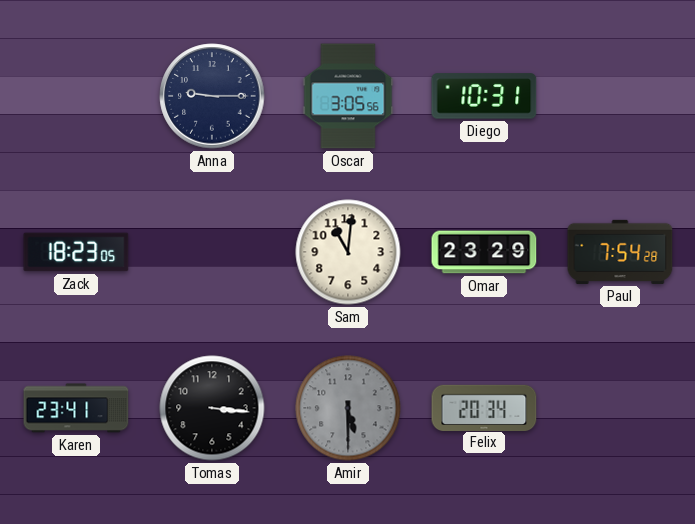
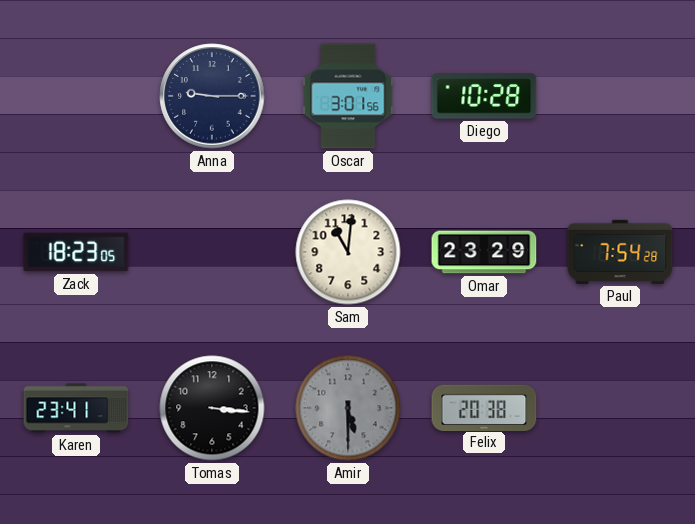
Oscar: 3:05 -> 3:01
Diego: 10:31 -> 10:28
Felix: 20:34 -> 20:38
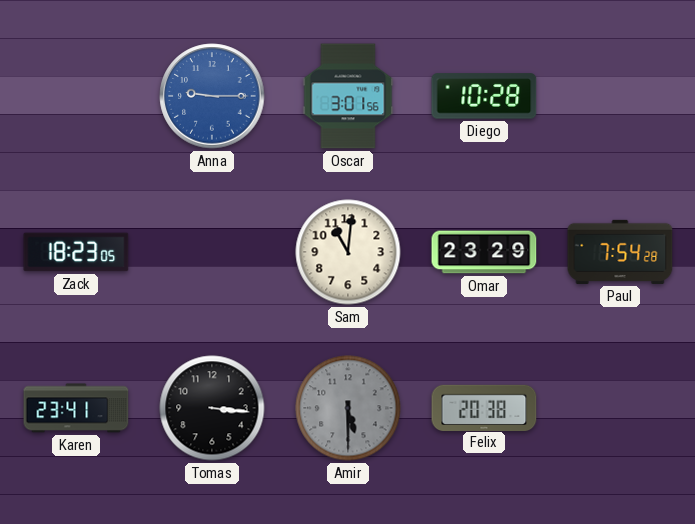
Anna dial: navy -> blue
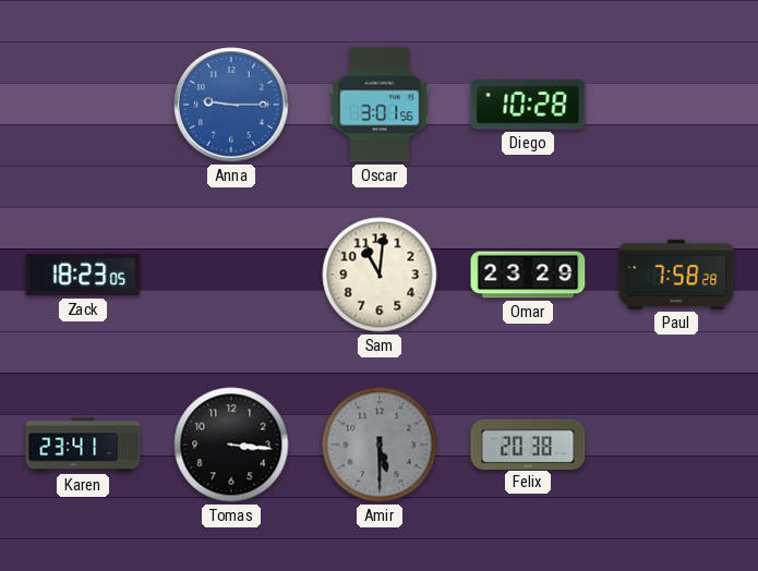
Paul: 7:54 -> 7:58
